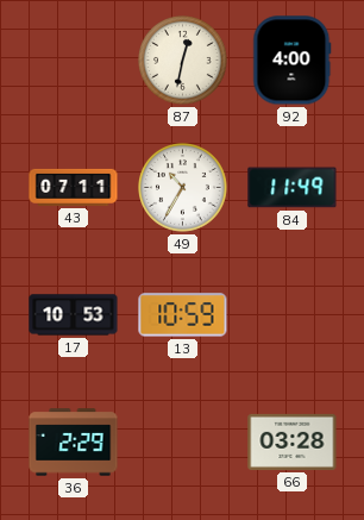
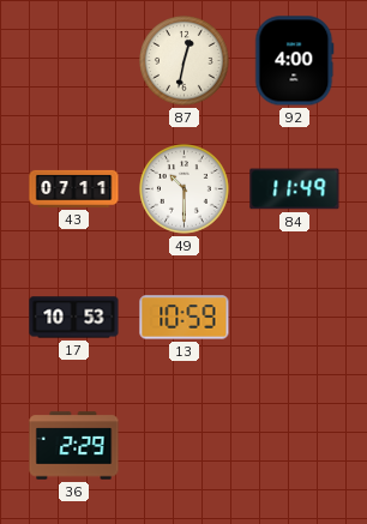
49: 10:35 -> 10:30
66: 03:28 -> none
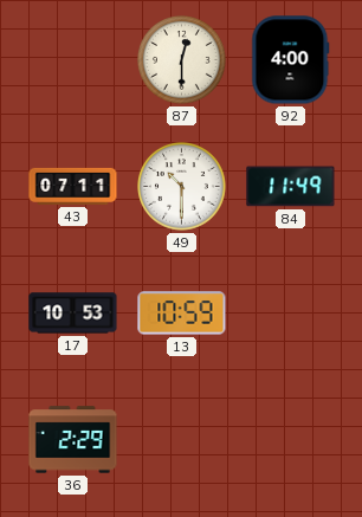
87: 12:32 -> 12:30
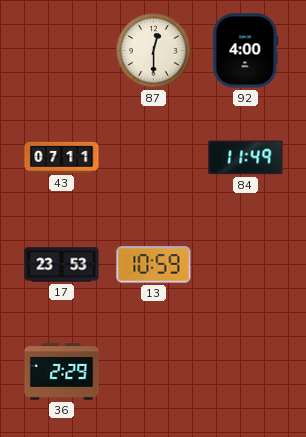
49: 10:30 -> none
17: 10:53 -> 23:53
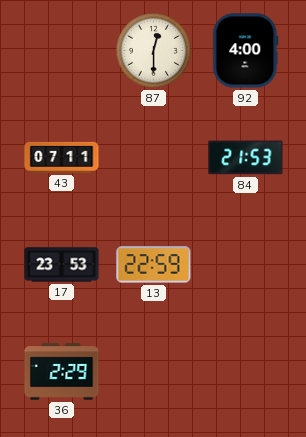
84: 11:49 -> 21:53
13: 10:59 -> 22:59
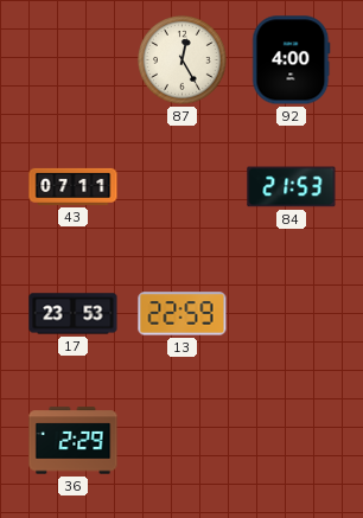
87: 12:30 -> 12:25
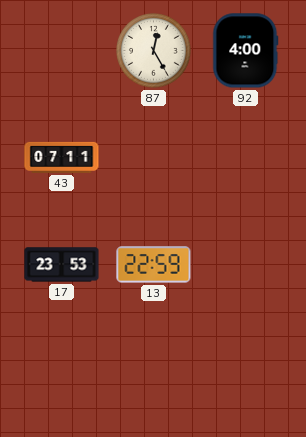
84: 21:53 -> none
36: 2:29 -> none
